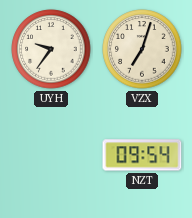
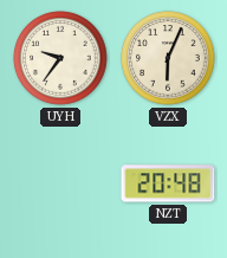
VZX: 7:03 -> 6:04
NZT: 09:54 -> 20:48
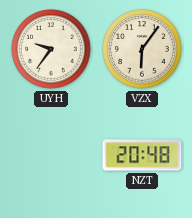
VZX: 6:04 -> 6:06
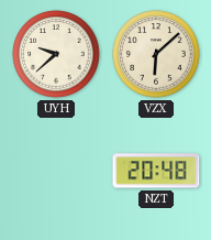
UYH: 9:36 -> 9:38
VZX: 6:06 -> 6:08
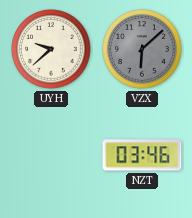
VZX dial: cream -> grey
NZT: 20:48 -> 03:46
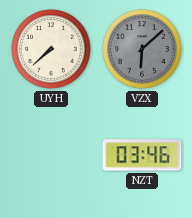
UYH: 9:38 -> 7:38
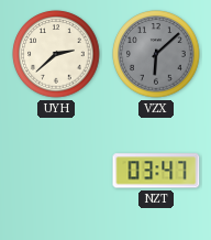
UYH: 7:38 -> 2:38
NZT: 03:46 -> 03:47
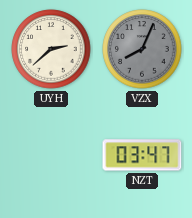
VZX: 6:08 -> 8:04
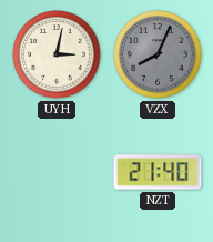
UYH: 2:38 -> 3:02
NZT: 03:47 -> 21:40
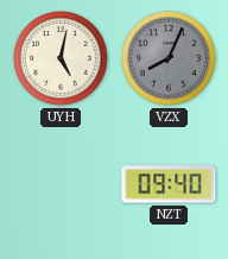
UYH: 3:02 -> 5:02
NZT: 21:40 -> 09:40
